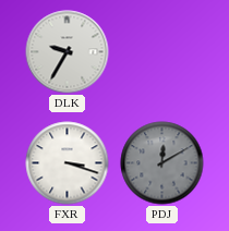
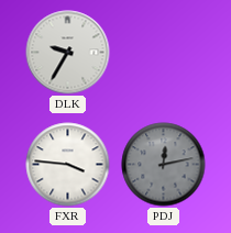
FXR: 3:18 -> 3:46
PDJ: 12:10 -> 12:13
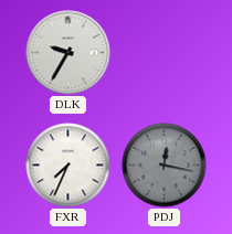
FXR: 3:46 -> 7:34
PDJ: 12:13 -> 12:17
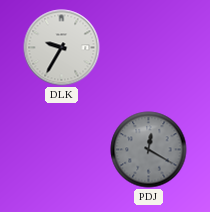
FXR: 7:34 -> none
PDJ: 12:17 -> 12:20
